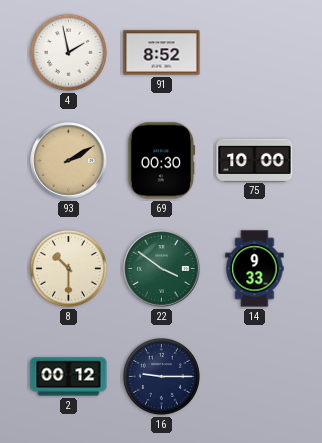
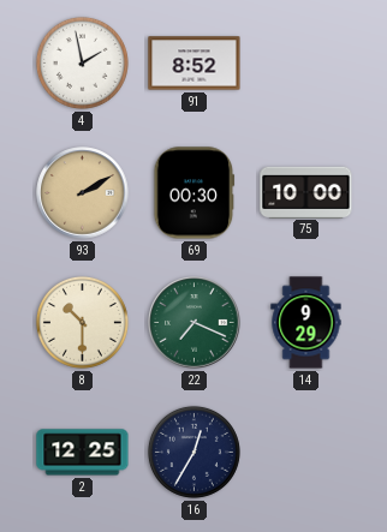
22: 3:51 -> 7:19
14: 9:33 -> 9:29
2: 00:12 -> 12:25
16: 9:15 -> 12:35
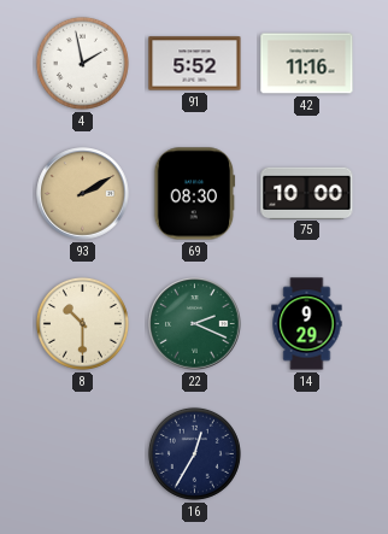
91: 8:52 -> 5:52
42: none -> 11:16
69: 00:30 -> 08:30
22: 7:19 -> 2:19
2: 12:25 -> none
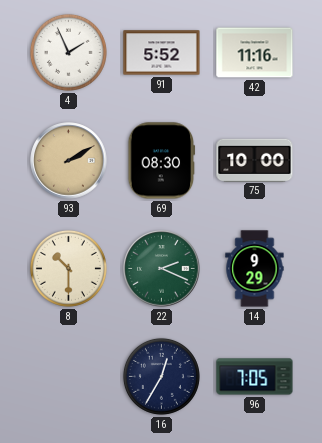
4: 1:58 -> 1:56
96: none -> 7:05
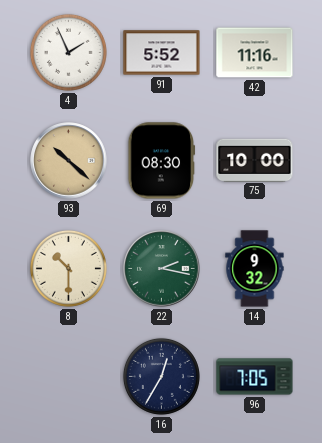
93: 2:10 -> 10:22
22: 2:19 -> 2:17
14: 9:29 -> 9:32
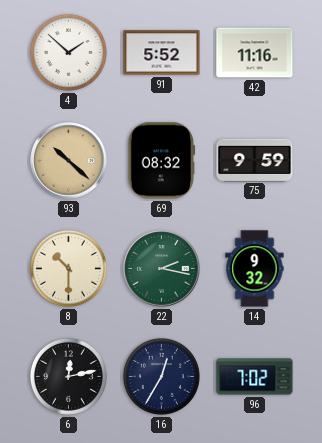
4: 1:56 -> 1:52
69: 08:30 -> 08:32
75: 10:00 -> 9:59
6: none -> 12:13
96: 7:05 -> 7:02
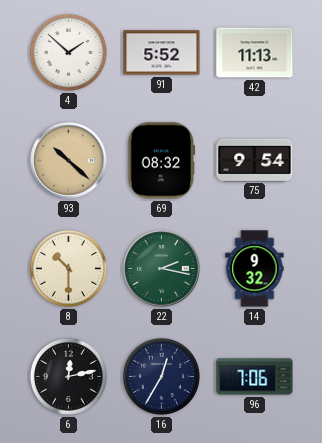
42: 11:16 -> 11:13
75: 9:59 -> 9:54
96: 7:02 -> 7:06
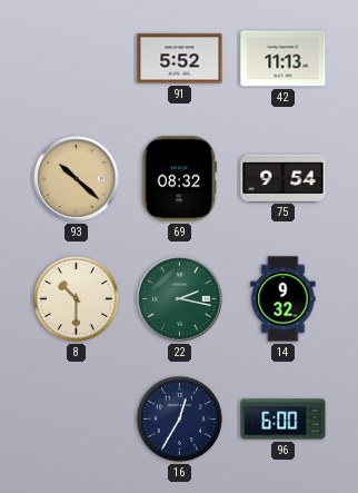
4: 1:52 -> none
6: 12:13 -> none
96: 7:06 -> 6:00
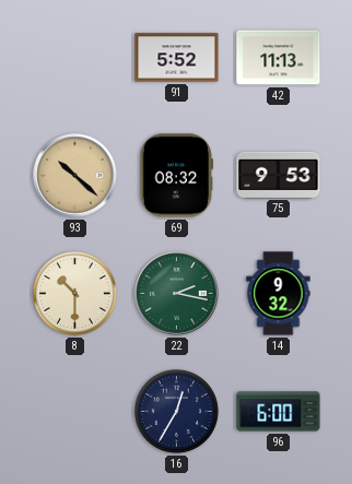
75: 9:54 -> 9:53
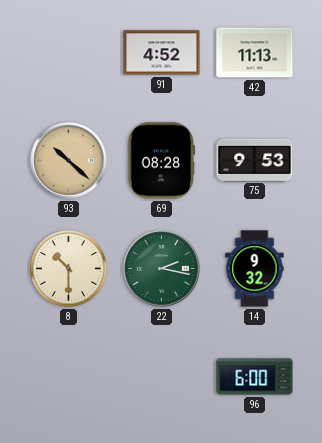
91: 5:52 -> 4:52
69: 08:32 -> 08:28
16: 12:35 -> none
